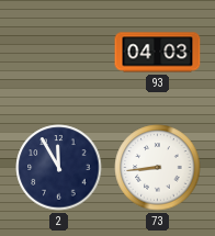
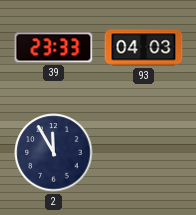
39: none -> 23:33
73: 8:44 -> none
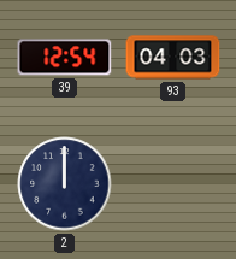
39: 23:33 -> 12:54
2: 11:55 -> 12:00
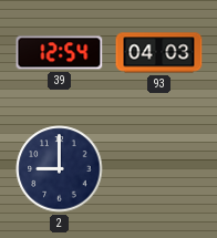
2: 12:00 -> 9:00
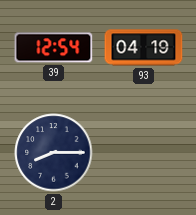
93: 04:03 -> 04:19
2: 9:00 -> 8:15
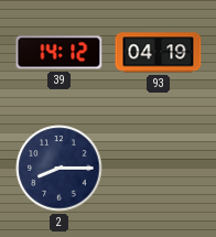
39: 12:54 -> 14:12
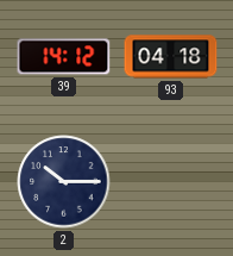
93: 04:19 -> 04:18
2: 8:15 -> 10:15
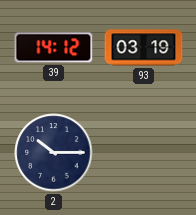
93: 04:18 -> 03:19
